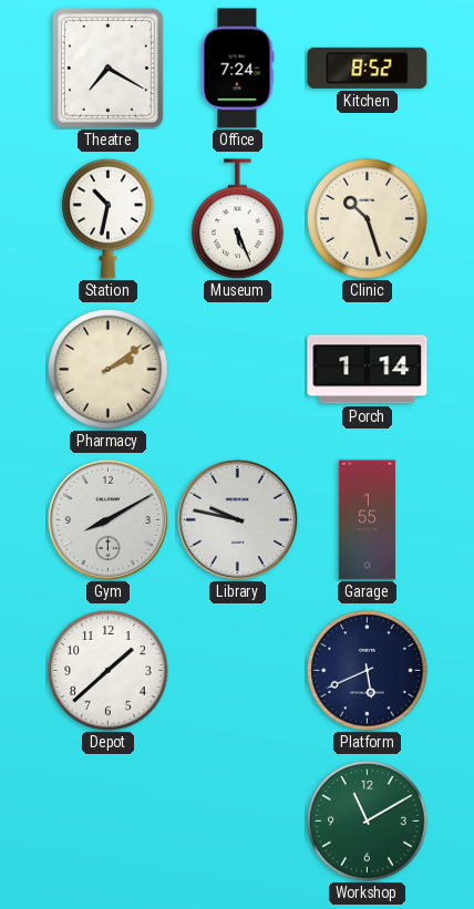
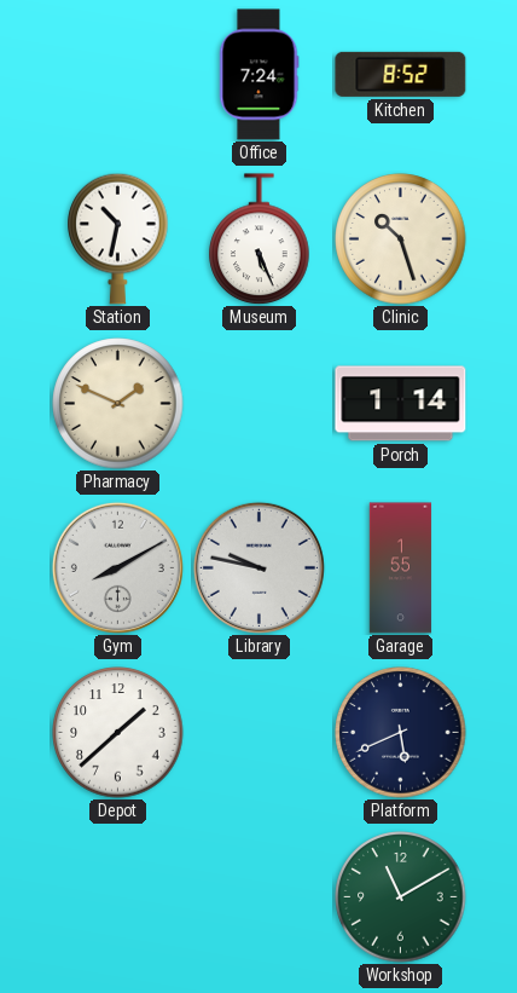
Theatre: 7:20 -> none
Pharmacy: 2:09 -> 1:49
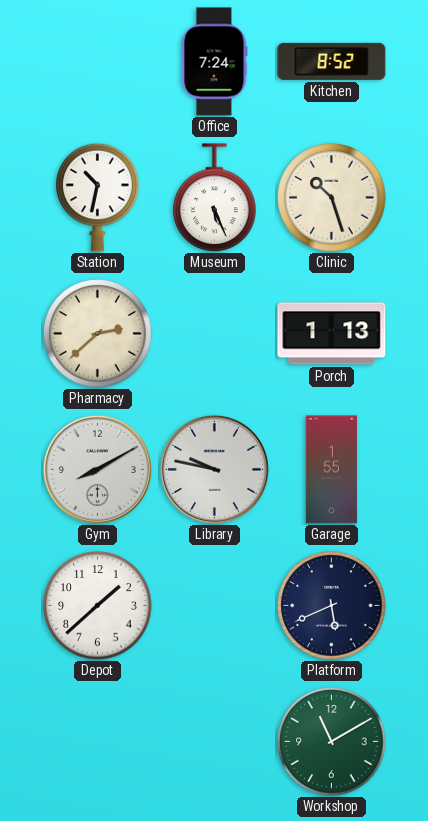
Pharmacy: 1:49 -> 2:38
Porch: 1:14 -> 1:13
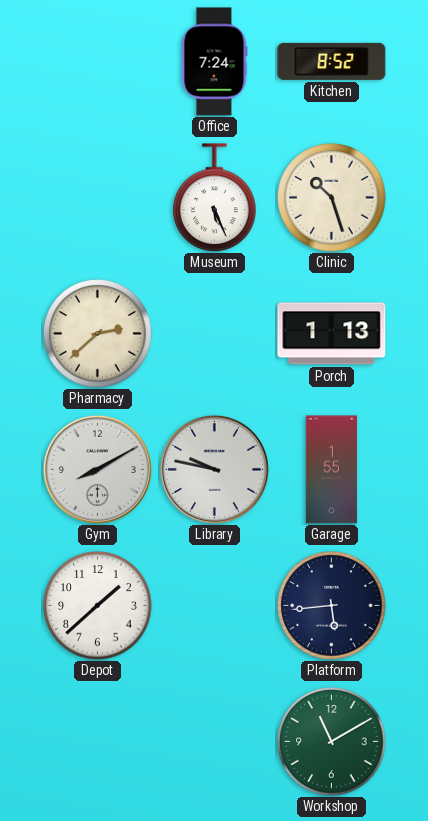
Station: 10:32 -> none
Platform: 5:41 -> 5:44
